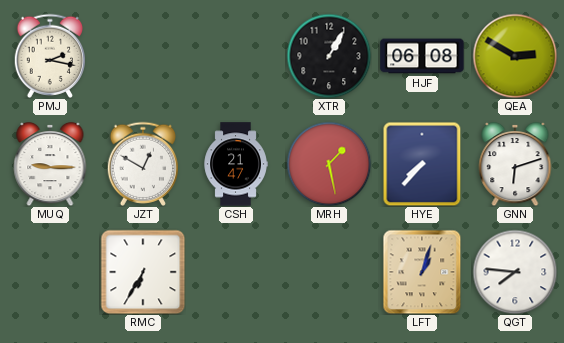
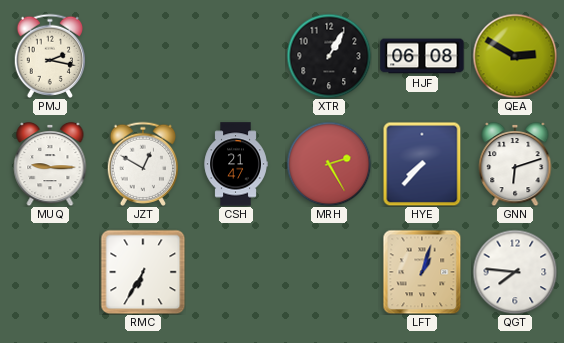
MRH: 1:28 -> 2:25
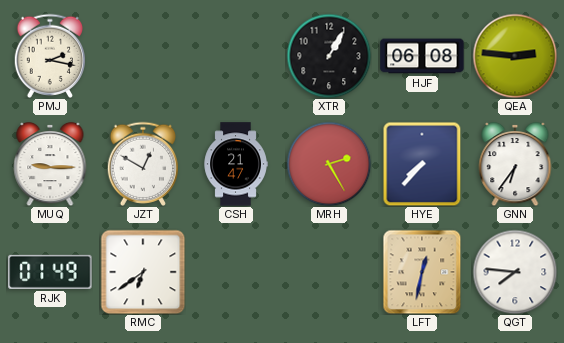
QEA: 2:50 -> 2:46
GNN: 6:12 -> 6:36
RJK: none -> 01:49
RMC: 6:35 -> 6:39
LFT: 1:03 -> 12:32
